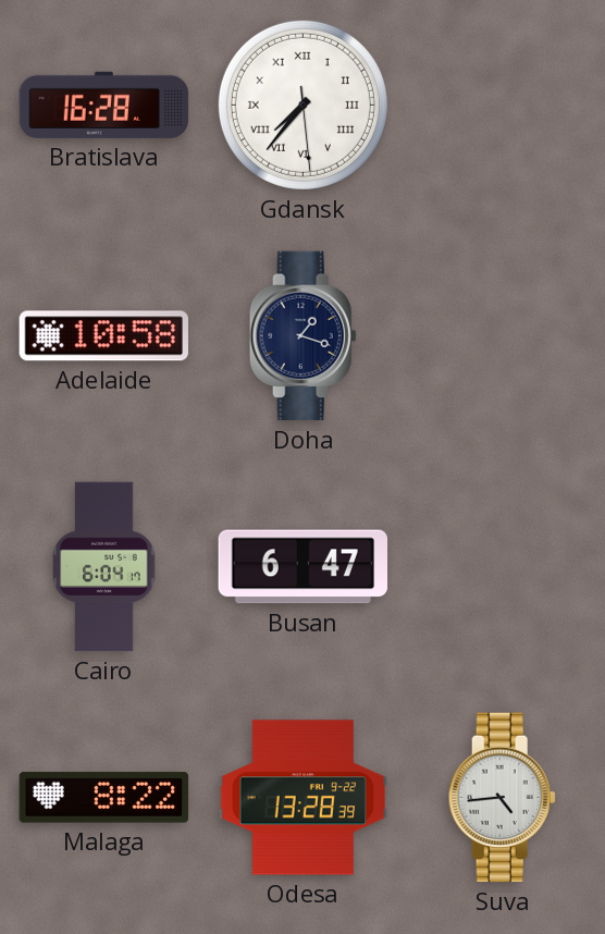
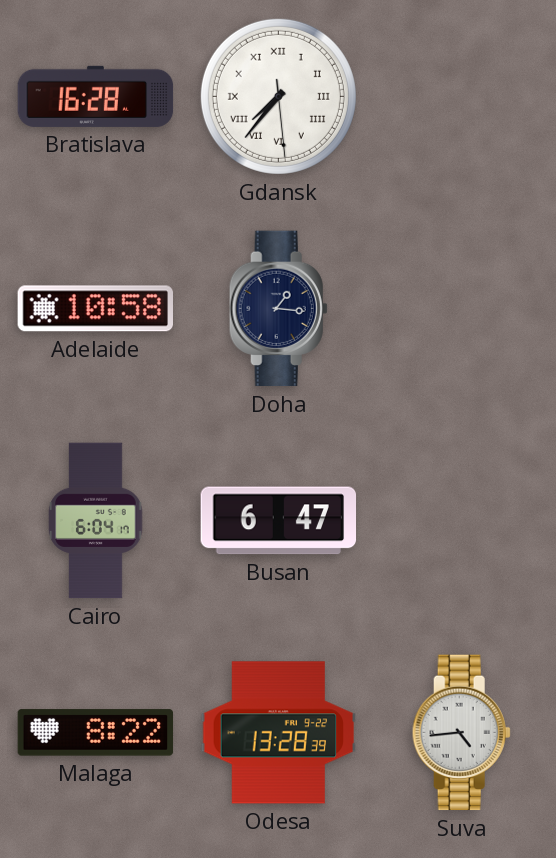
Doha: 1:18 -> 1:16
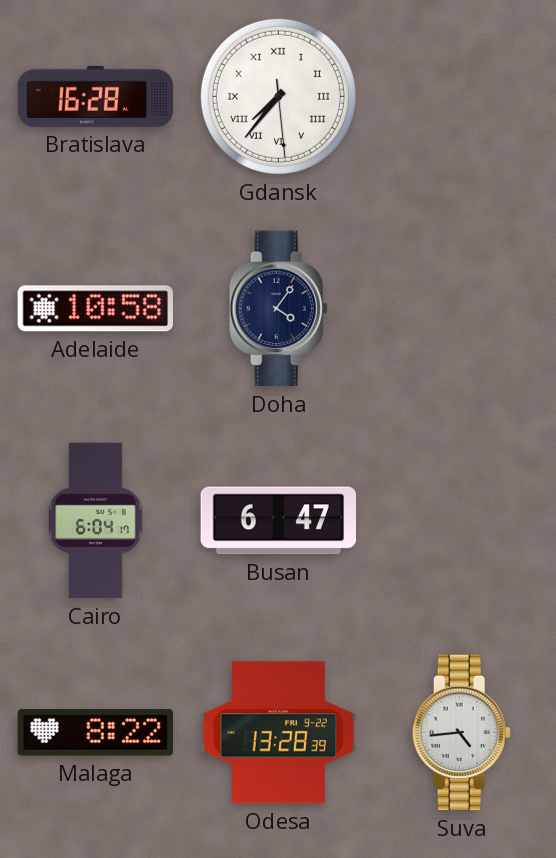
Doha: 1:16 -> 4:06
